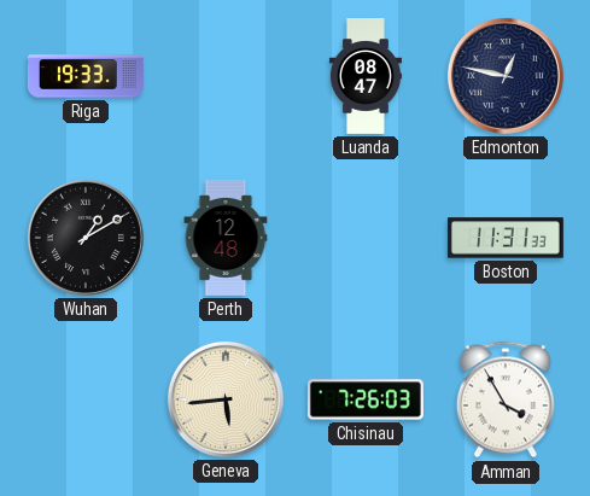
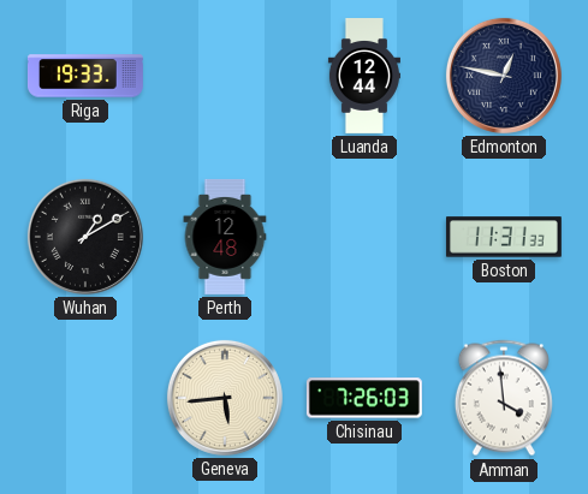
Luanda: 08:47 -> 12:44
Amman: 3:55 -> 3:59
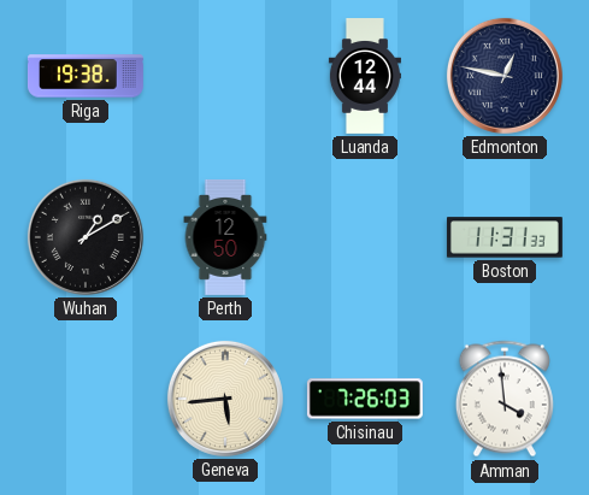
Riga: 19:33 -> 19:38
Perth: 12:48 -> 12:50
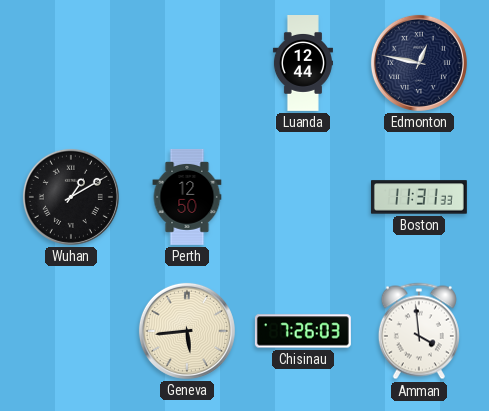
Riga: 19:38 -> none
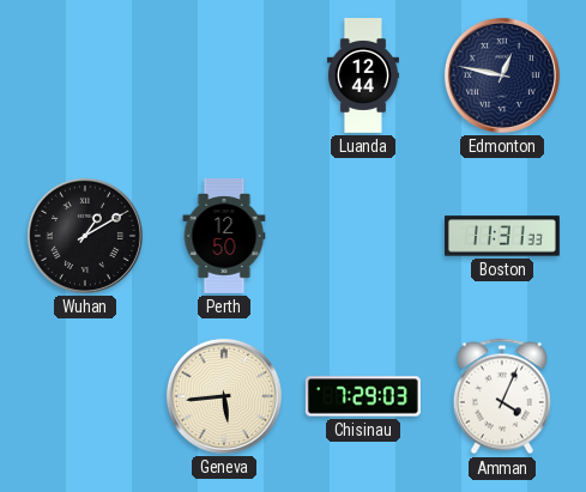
Chisinau: 7:26 -> 7:29
Amman: 3:59 -> 4:04
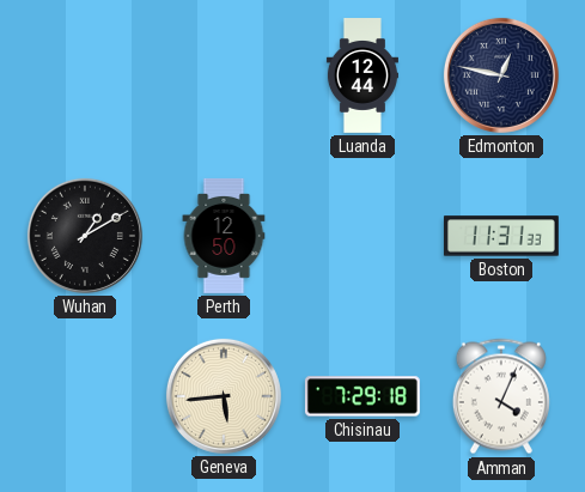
Chisinau: 7:29:03 -> 7:29:18
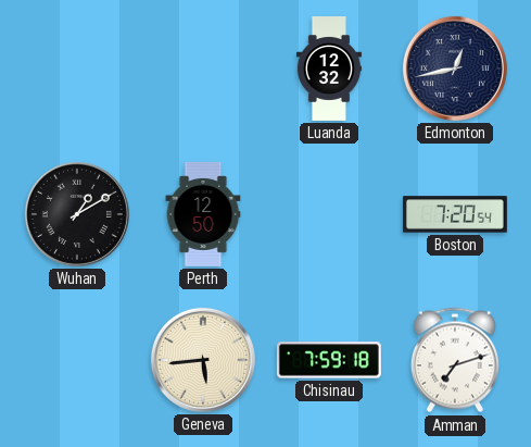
Luanda: 12:44 -> 12:32
Edmonton: 12:47 -> 12:43
Boston: 11:31 -> 7:20
Chisinau: 7:29 -> 7:59
Amman: 4:04 -> 7:12
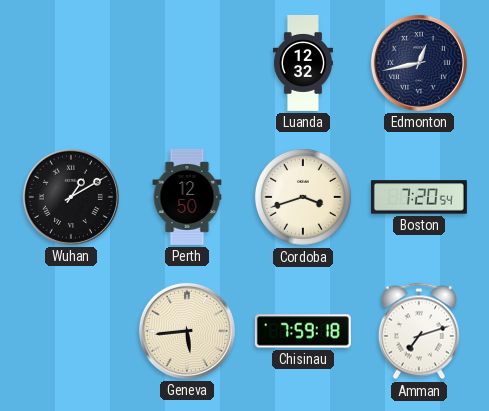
Cordoba: none -> 3:42
